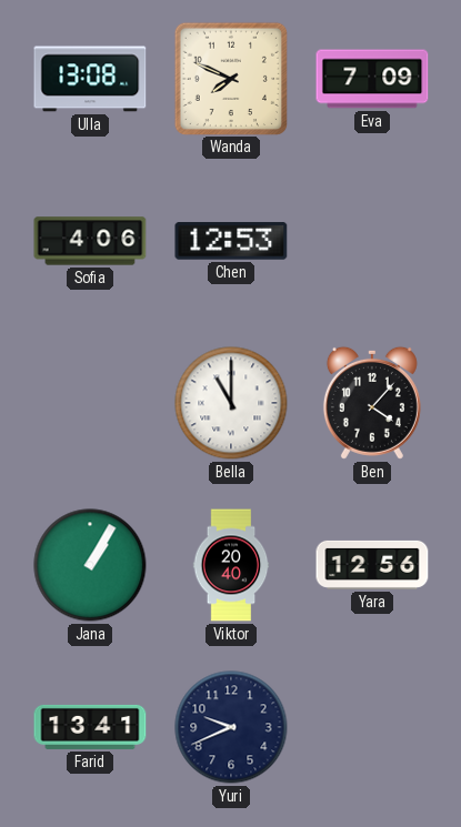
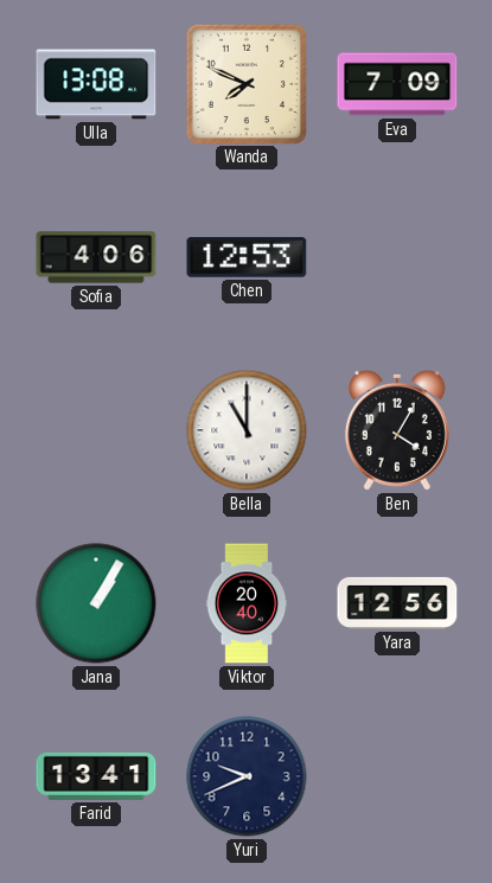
Ben: 4:07 -> 4:05
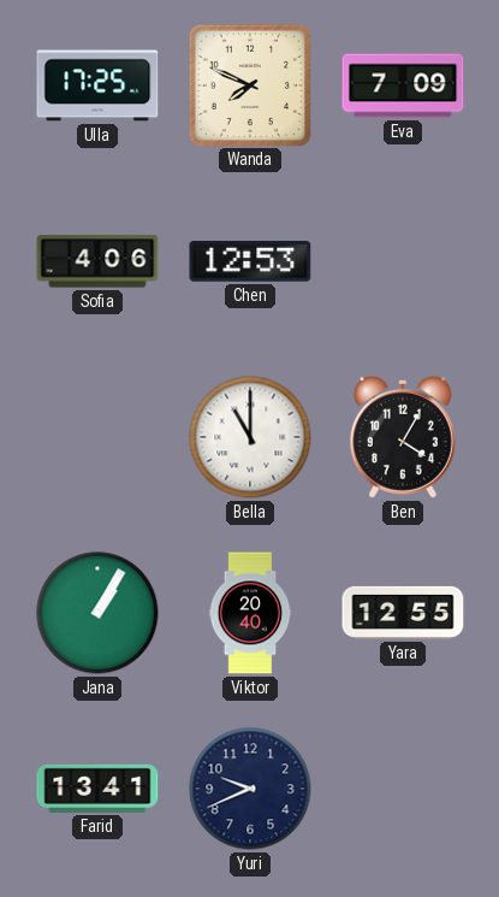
Ulla: 13:08 -> 17:25
Yara: 12:56 -> 12:55
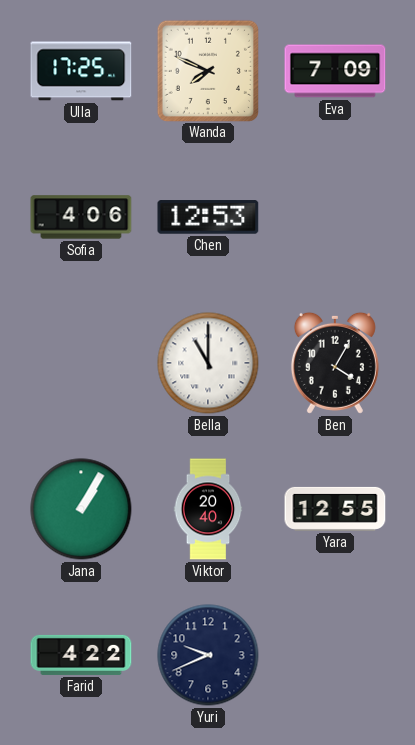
Farid: 13:41 -> 4:22
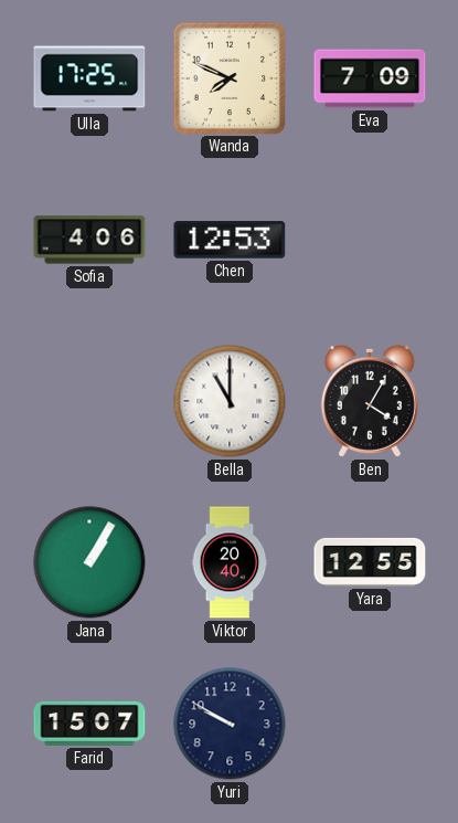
Farid: 4:22 -> 15:07
Yuri: 9:41 -> 9:50
